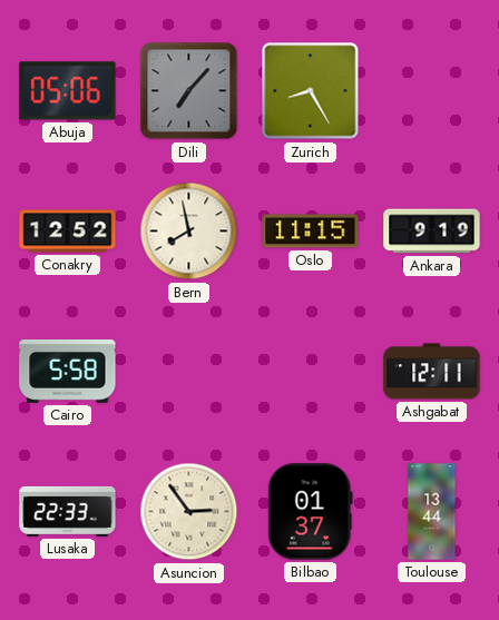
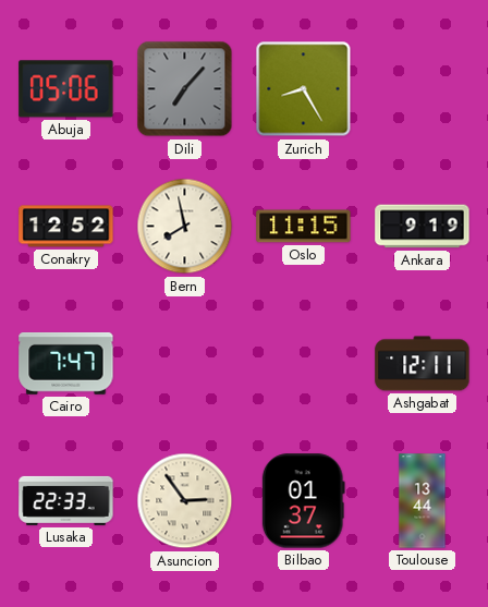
Cairo: 5:58 -> 7:47
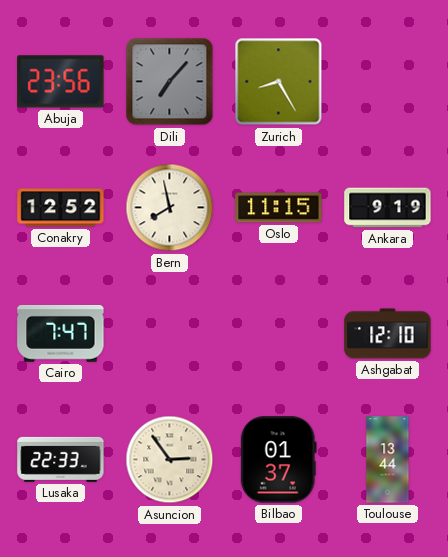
Abuja: 05:06 -> 23:56
Ashgabat: 12:11 -> 12:10
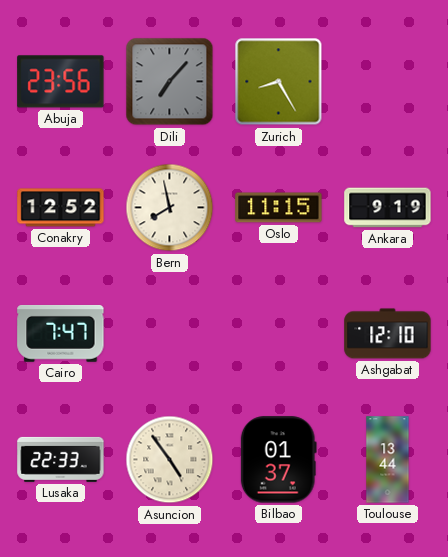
Asuncion: 2:54 -> 4:54
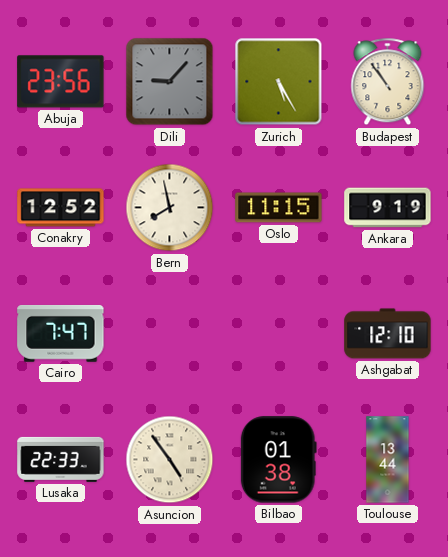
Dili: 7:07 -> 9:07
Zurich: 8:25 -> 5:25
Budapest: none -> 10:54
Bilbao: 01:37 -> 01:38
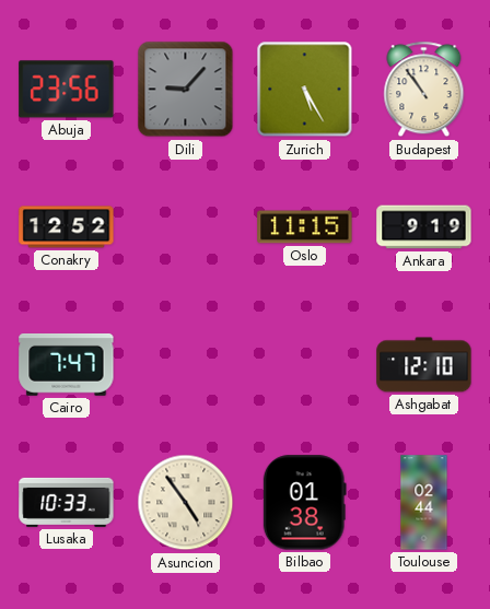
Bern: 7:58 -> none
Lusaka: 22:33 -> 10:33
Toulouse: 13:44 -> 02:44
